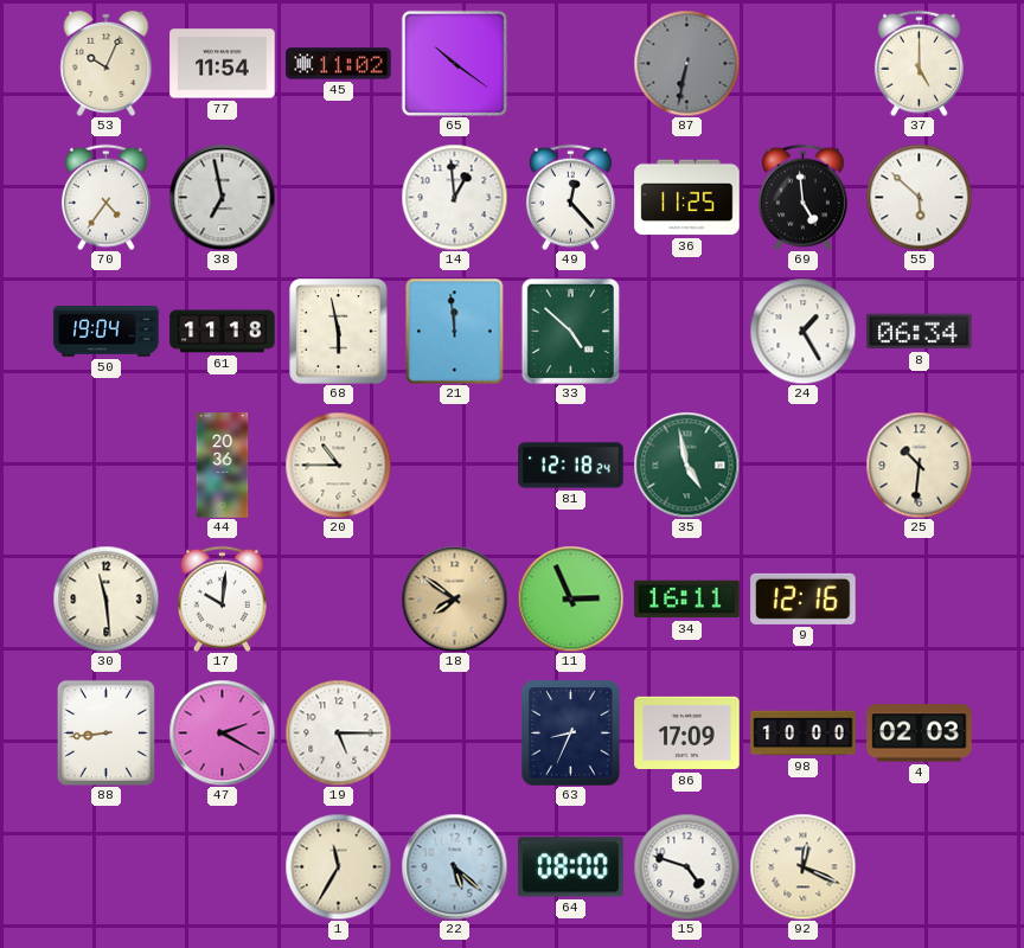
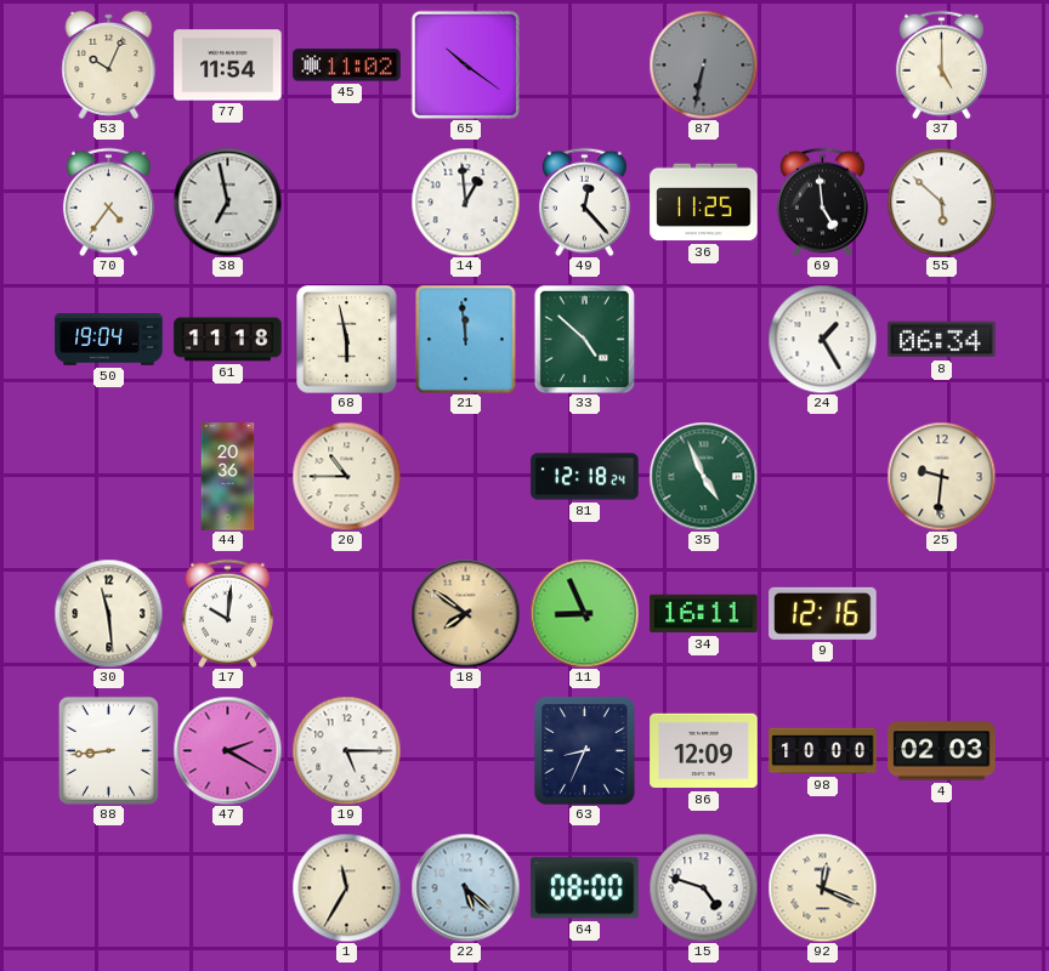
35: 4:58 -> 4:56
25: 10:31 -> 9:31
11: 2:56 -> 8:56
86: 17:09 -> 12:09
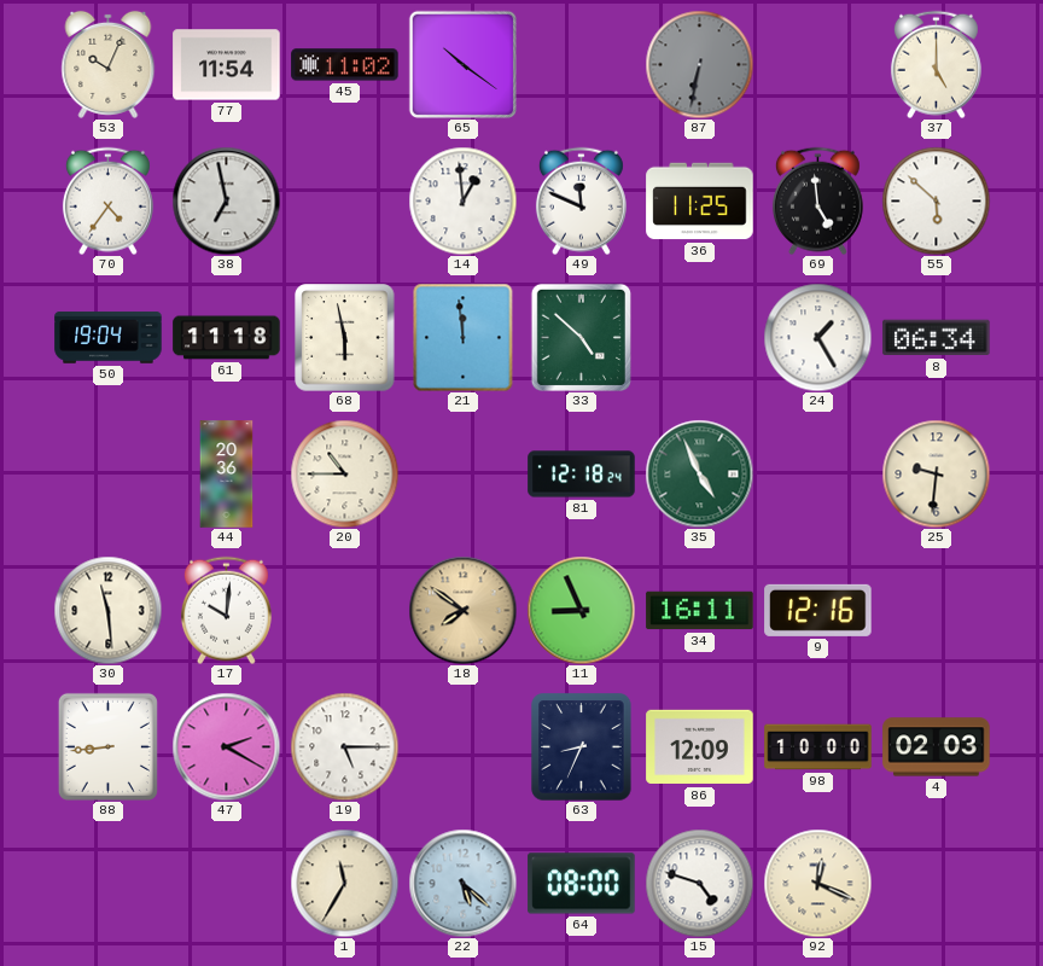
49: 12:23 -> 11:49
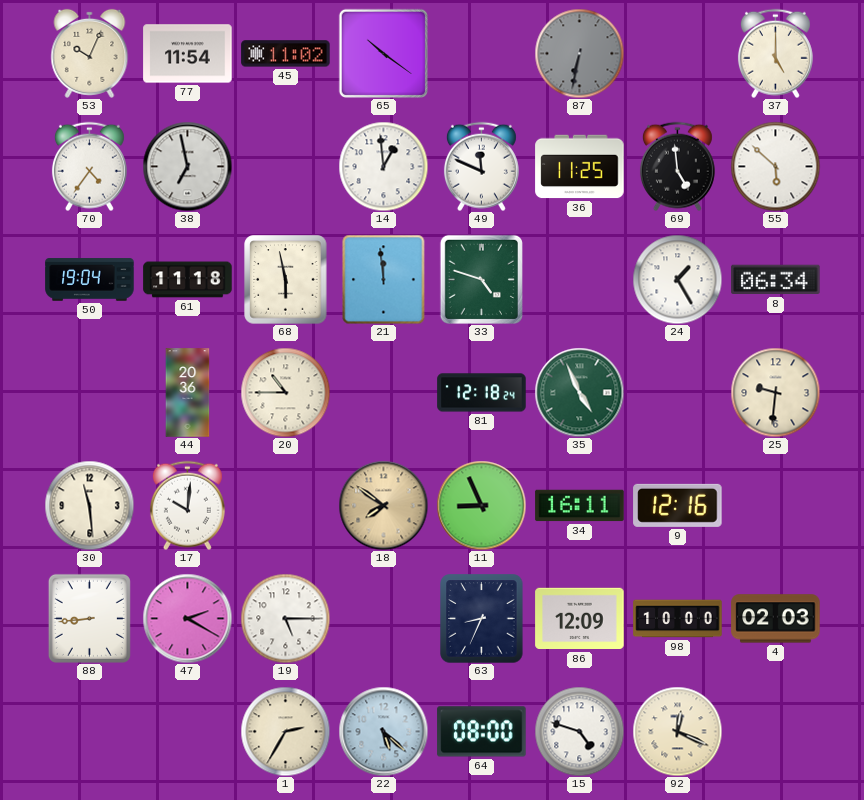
33: 4:52 -> 4:48
1: 11:35 -> 2:35
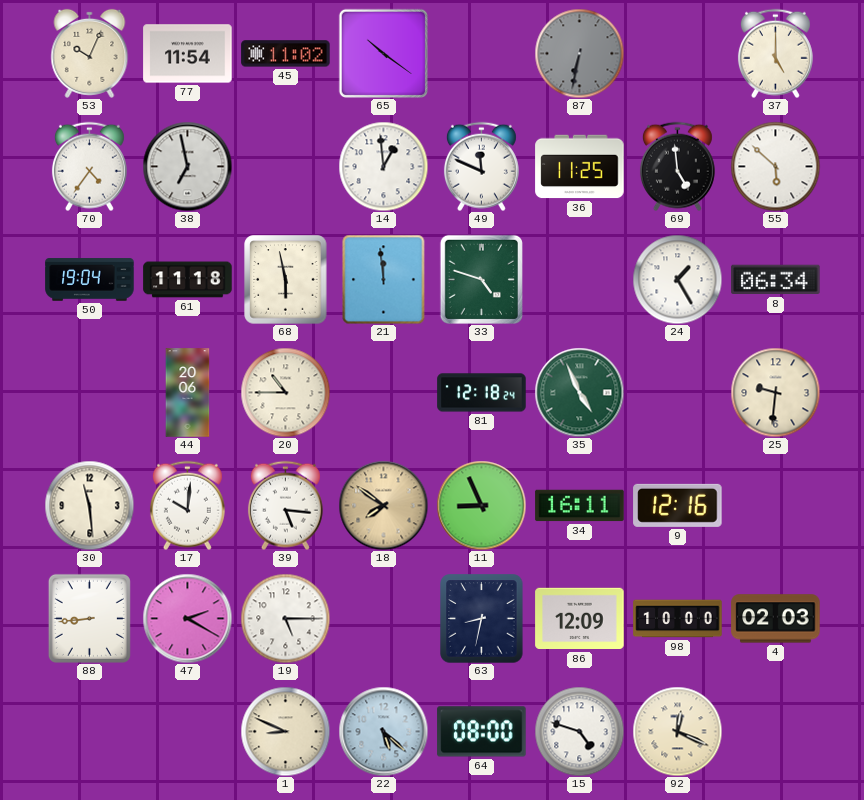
44: 20:36 -> 20:06
39: none -> 5:16
63: 8:34 -> 8:32
1: 2:35 -> 8:49
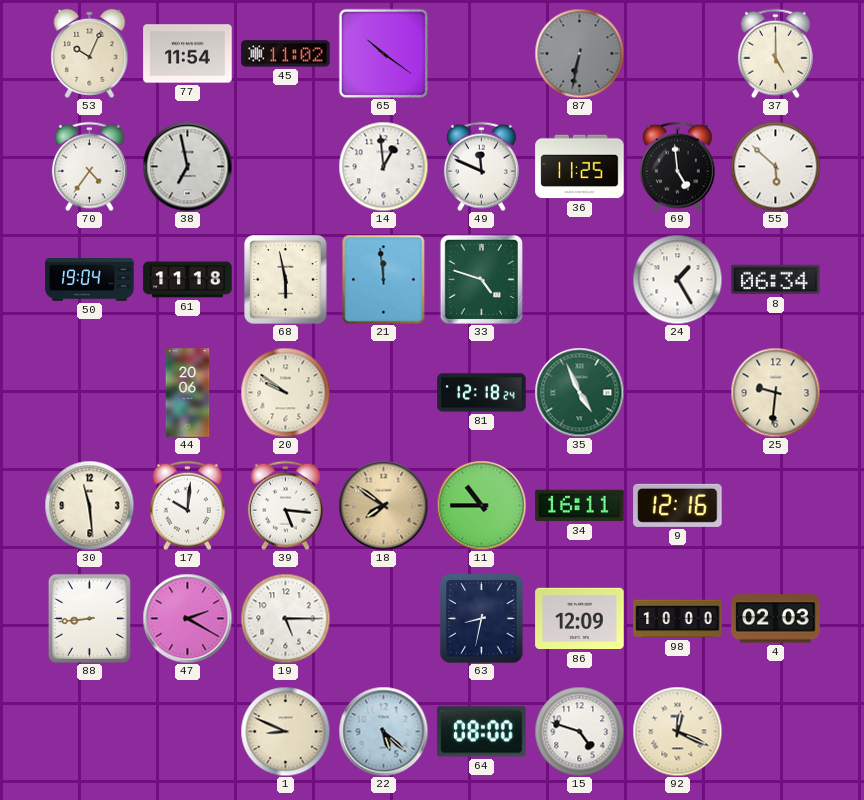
20: 10:45 -> 9:51
11: 8:56 -> 10:45
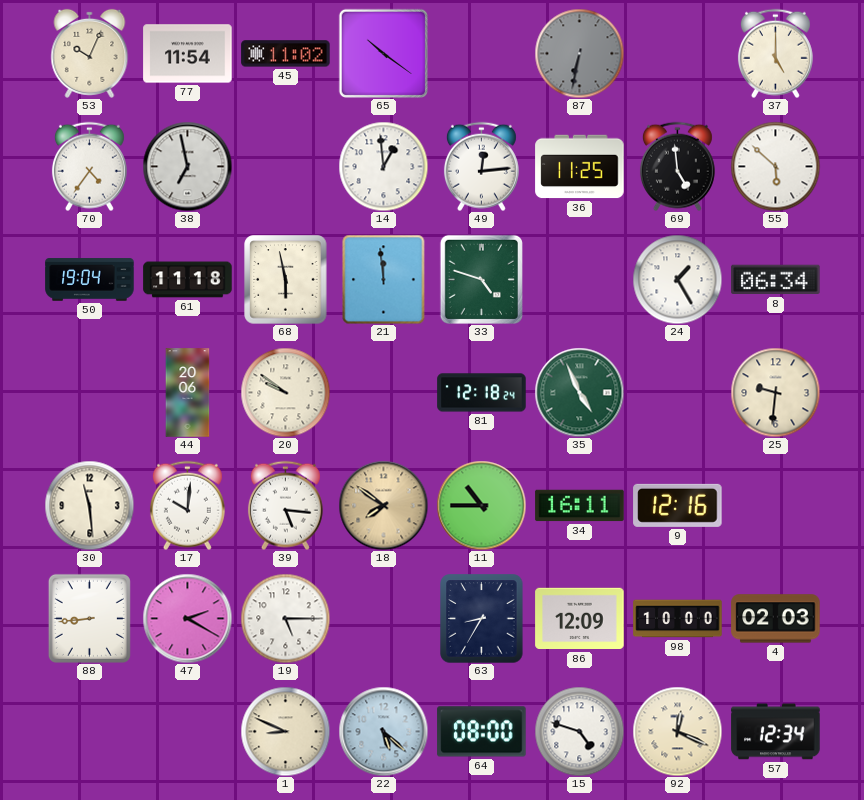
49: 11:49 -> 12:14
63: 8:32 -> 8:35
57: none -> 12:34
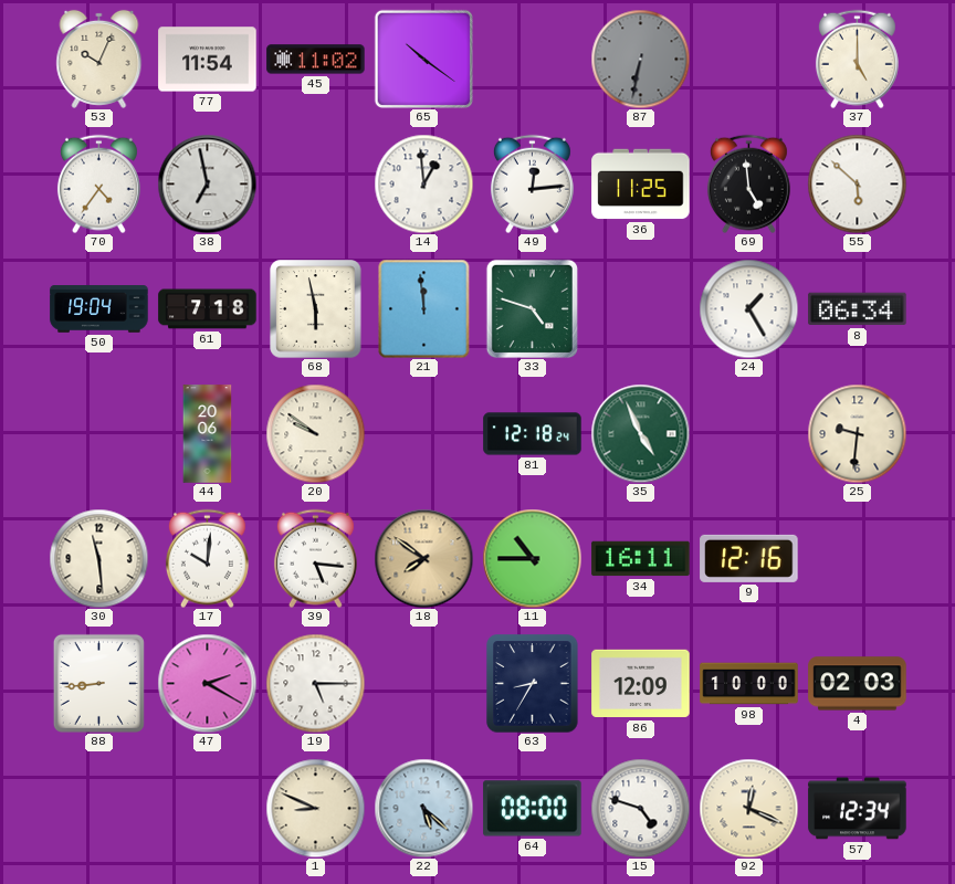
61: 11:18 -> 7:18
